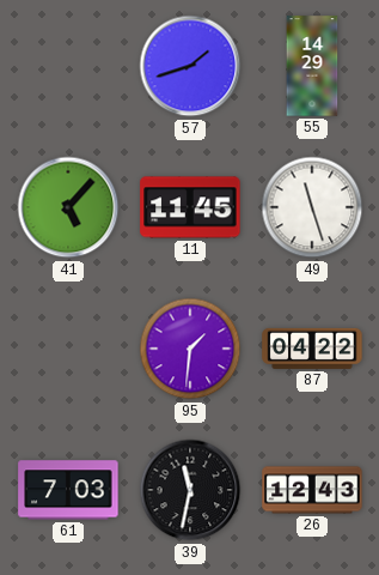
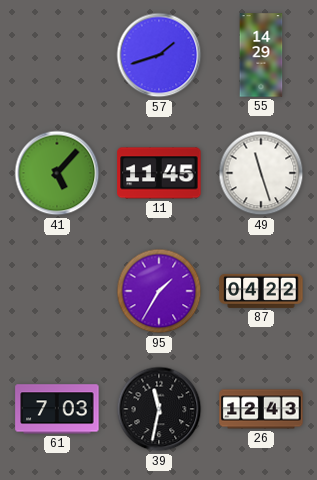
95: 1:31 -> 1:35
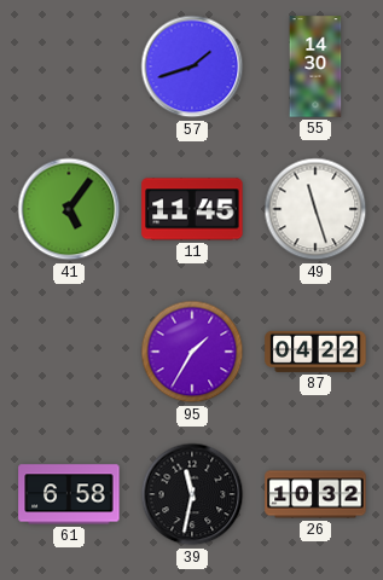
55: 14:29 -> 14:30
41: 5:07 -> 5:06
61: 7:03 -> 6:58
26: 12:43 -> 10:32
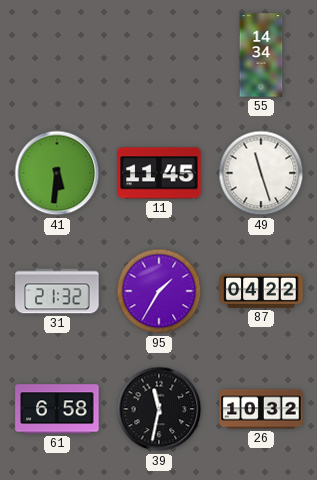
57: 1:42 -> none
55: 14:30 -> 14:34
41: 5:06 -> 5:31
31: none -> 21:32
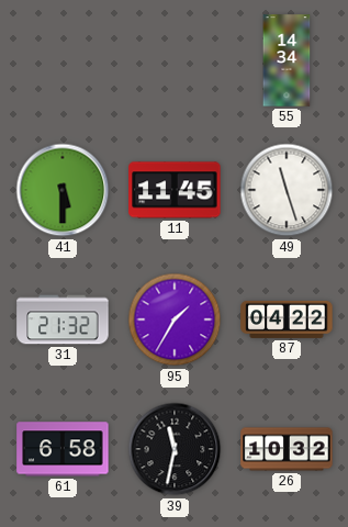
41: 5:31 -> 5:30
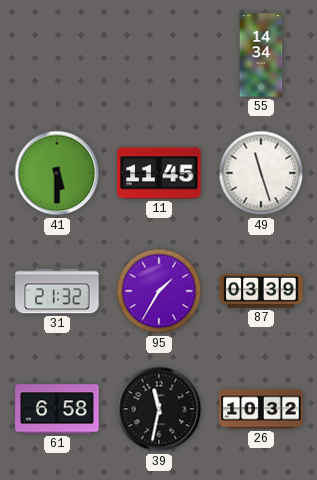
87: 04:22 -> 03:39
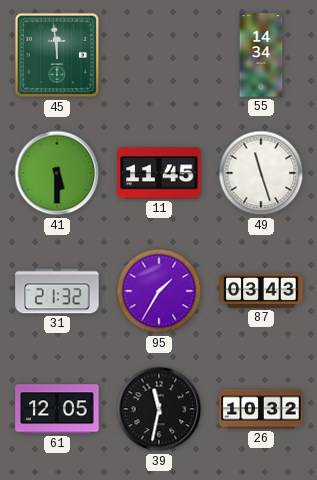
45: none -> 11:59
87: 03:39 -> 03:43
61: 6:58 -> 12:05
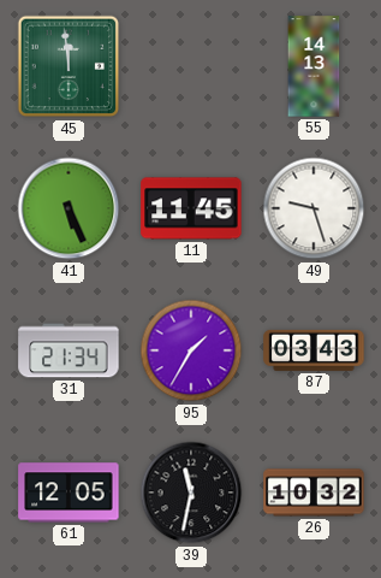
55: 14:34 -> 14:13
41: 5:30 -> 5:26
49: 11:27 -> 9:27
31: 21:32 -> 21:34
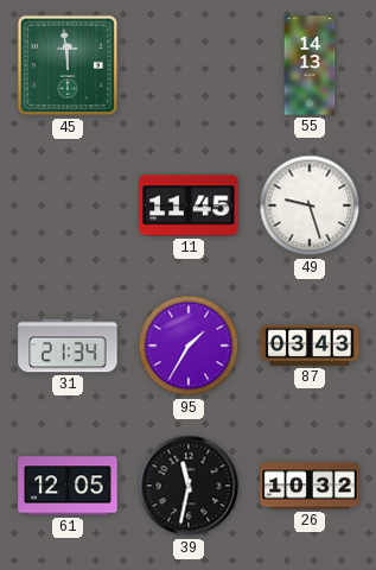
41: 5:26 -> none
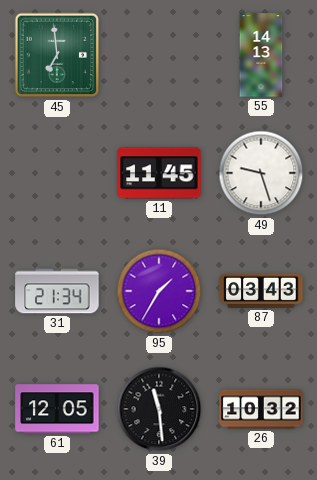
45: 11:59 -> 6:59
39: 11:32 -> 11:29
